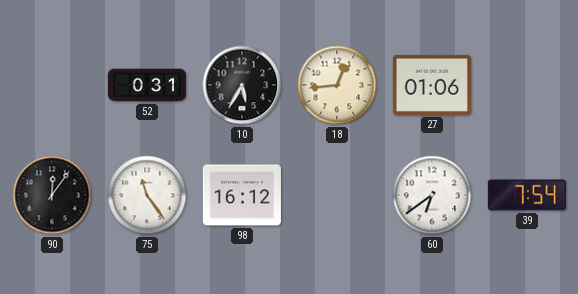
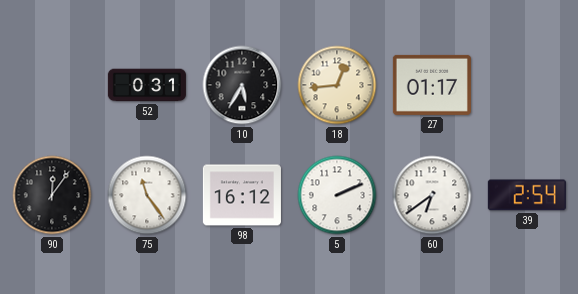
27: 01:06 -> 01:17
5: none -> 2:11
39: 7:54 -> 2:54
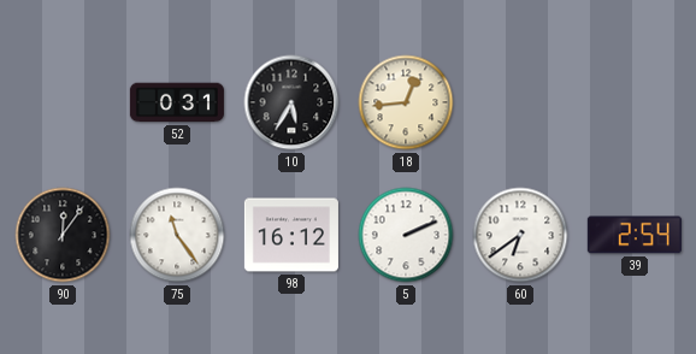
27: 01:17 -> none
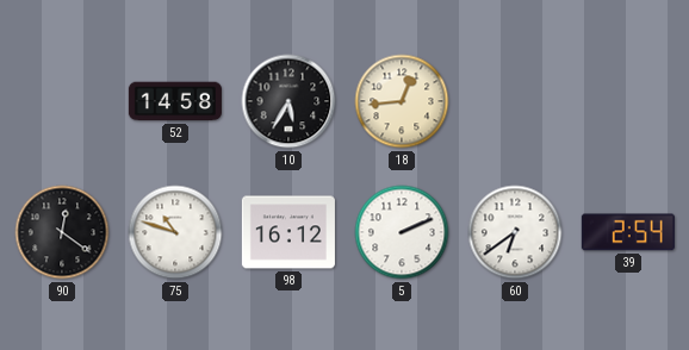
52: 0:31 -> 14:58
90: 12:06 -> 12:21
75: 11:24 -> 10:48
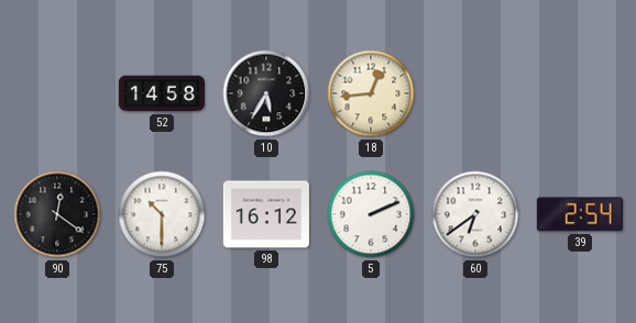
75: 10:48 -> 10:30
